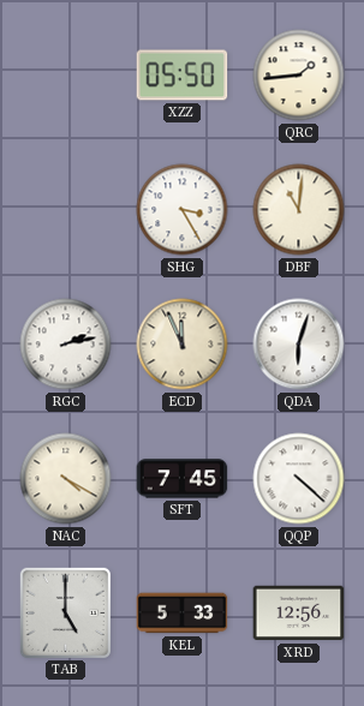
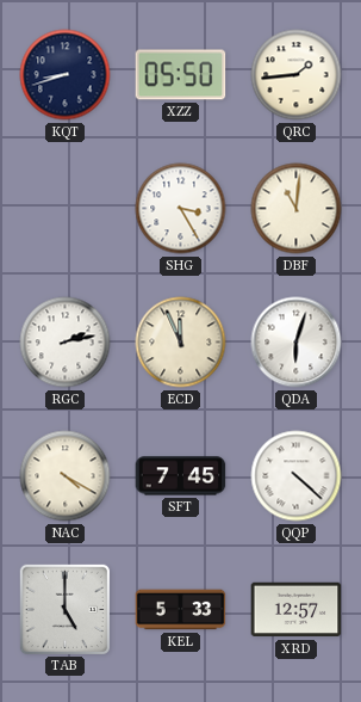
KQT: none -> 8:42
XRD: 12:56 -> 12:57
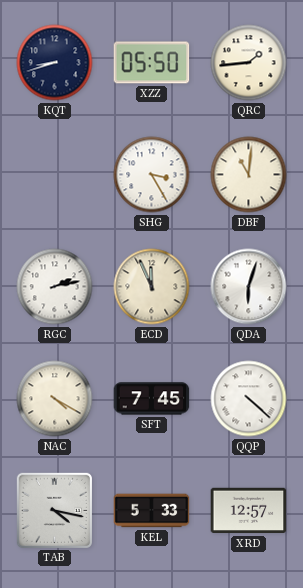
TAB: 5:00 -> 4:17
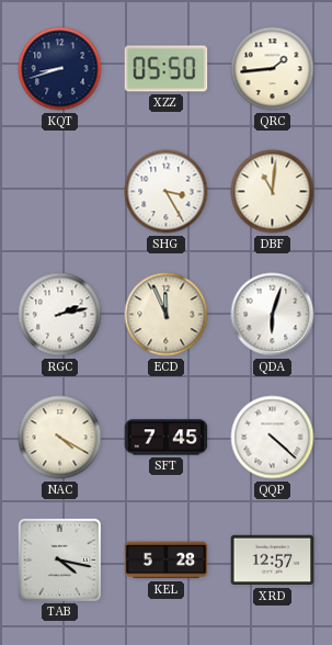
KEL: 5:33 -> 5:28
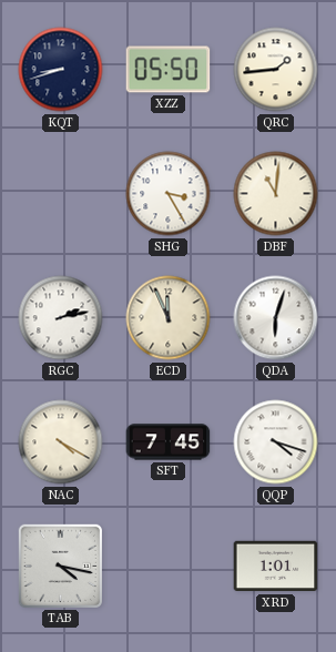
QQP: 4:22 -> 4:18
KEL: 5:28 -> none
XRD: 12:57 -> 1:01
